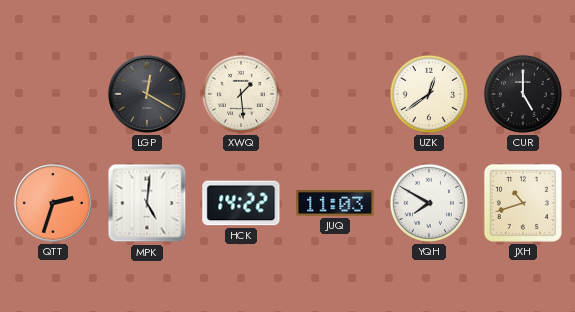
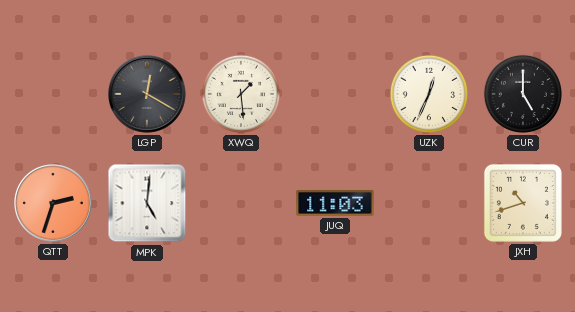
UZK: 12:39 -> 12:34
HCK: 14:22 -> none
YQH: 7:50 -> none
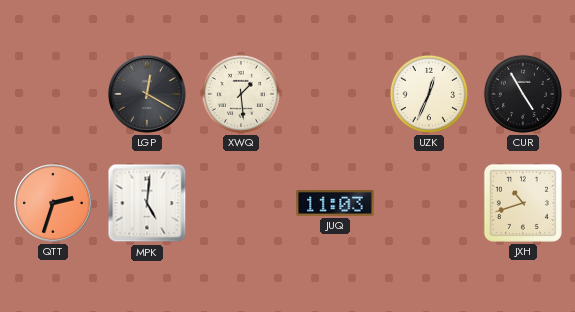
CUR: 5:00 -> 4:55
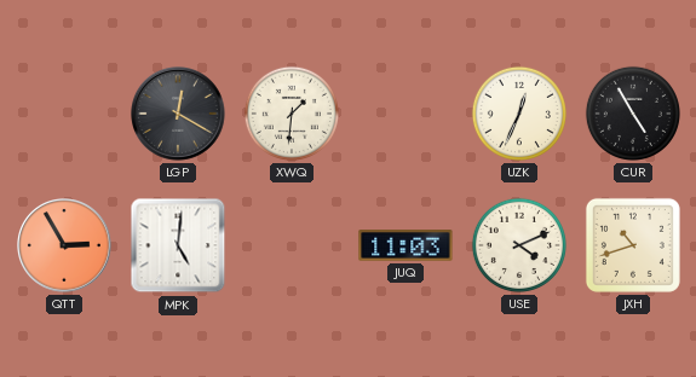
XWQ: 1:29 -> 1:31
QTT: 2:33 -> 2:55
USE: none -> 4:11
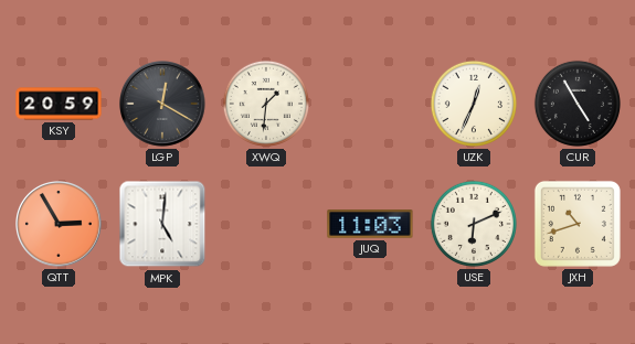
KSY: none -> 20:59
USE: 4:11 -> 6:11
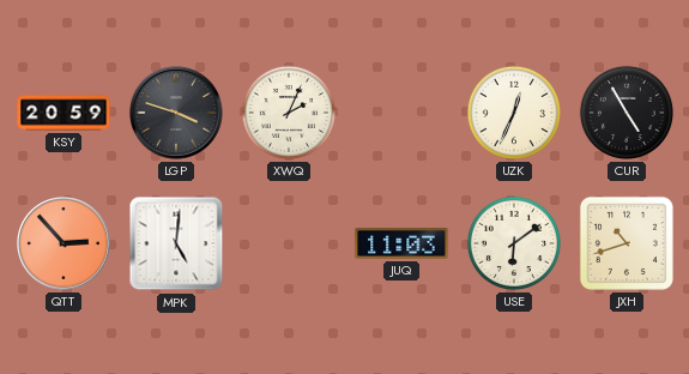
LGP: 12:20 -> 3:48
XWQ: 1:31 -> 2:04
QTT: 2:55 -> 2:53
USE: 6:11 -> 6:09
